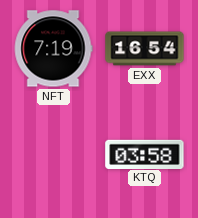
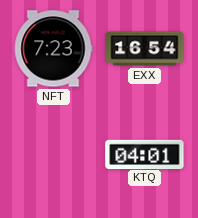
NFT: 7:19 -> 7:23
KTQ: 03:58 -> 04:01
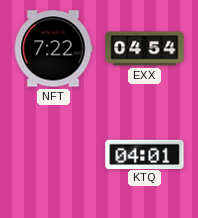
NFT: 7:23 -> 7:22
EXX: 16:54 -> 04:54
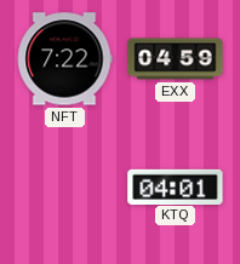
EXX: 04:54 -> 04:59
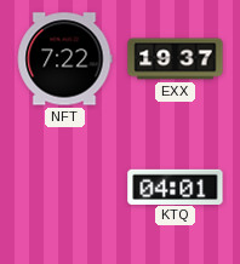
EXX: 04:59 -> 19:37
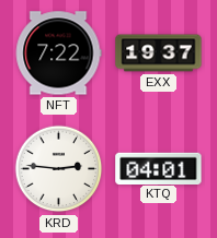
KRD: none -> 2:46
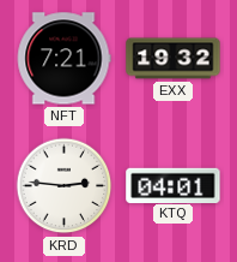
NFT: 7:22 -> 7:21
EXX: 19:37 -> 19:32
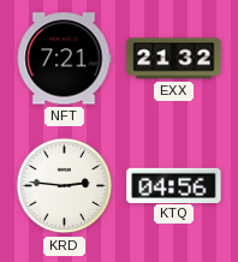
EXX: 19:32 -> 21:32
KTQ: 04:01 -> 04:56
